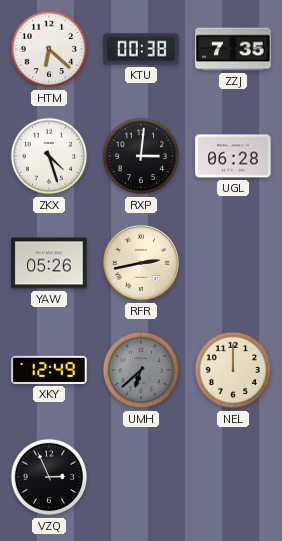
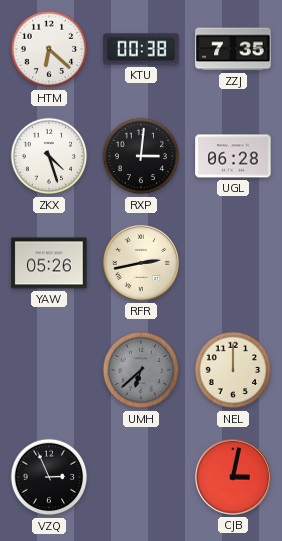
XKY: 12:49 -> none
CJB: none -> 3:02
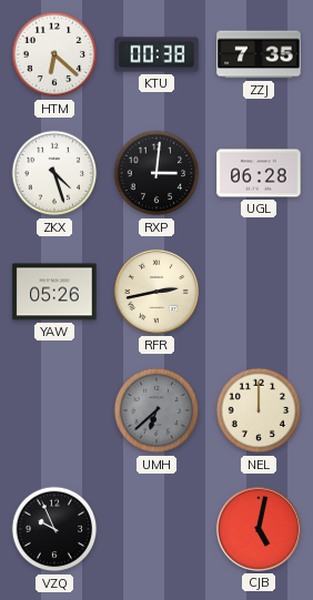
VZQ: 2:56 -> 9:56
CJB: 3:02 -> 5:02
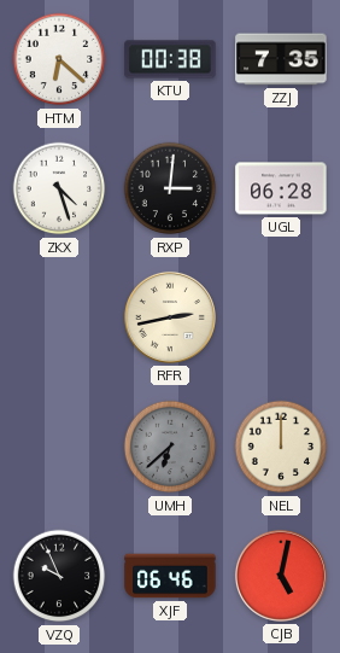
YAW: 05:26 -> none
XJF: none -> 06:46
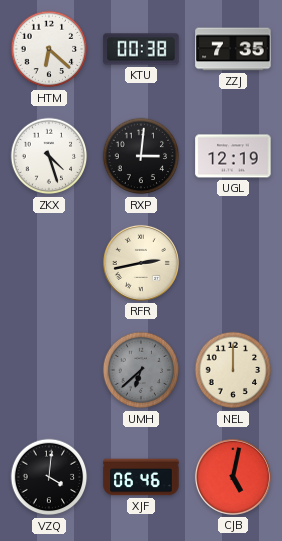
UGL: 06:28 -> 12:19
VZQ: 9:56 -> 4:01
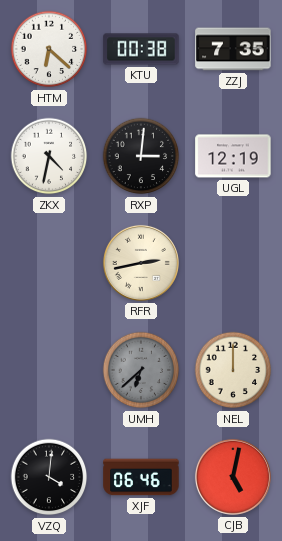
ZKX: 4:27 -> 4:32
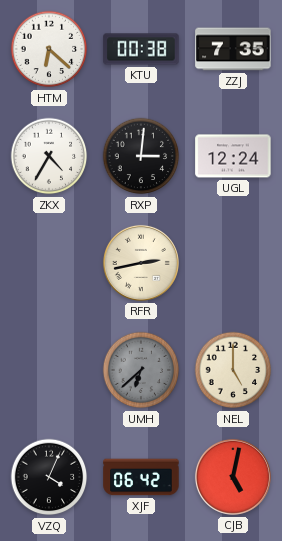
ZKX: 4:32 -> 4:35
UGL: 12:19 -> 12:24
NEL: 12:00 -> 5:00
VZQ: 4:01 -> 4:04
XJF: 06:46 -> 06:42
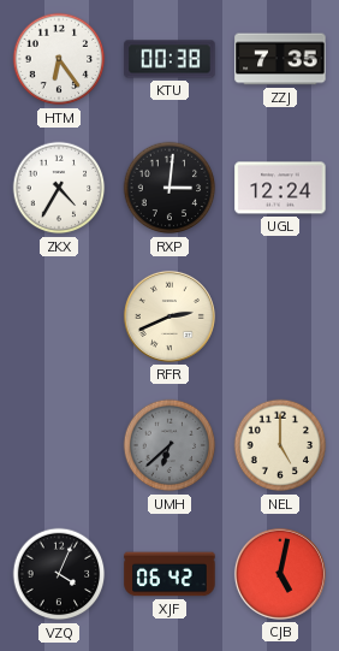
HTM: 6:22 -> 6:24
RFR: 2:43 -> 2:41
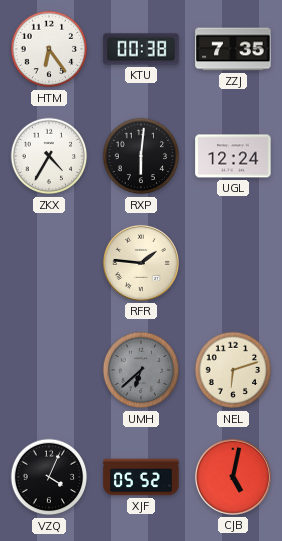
RXP: 3:01 -> 6:01
RFR: 2:41 -> 1:46
NEL: 5:00 -> 6:12
XJF: 06:42 -> 05:52
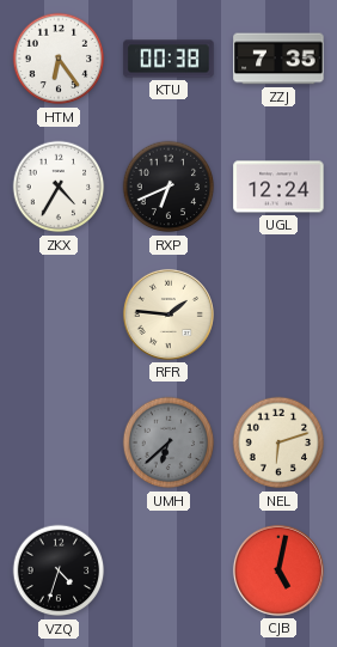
RXP: 6:01 -> 6:41
VZQ: 4:04 -> 4:33
XJF: 05:52 -> none
